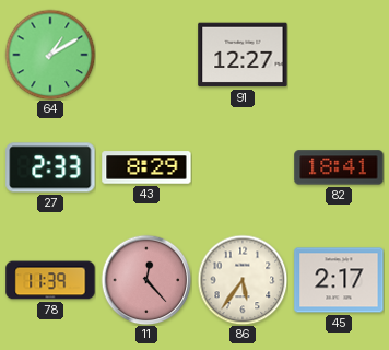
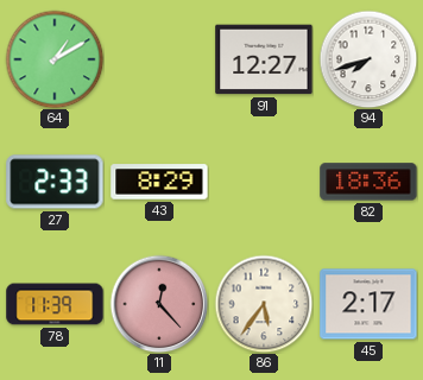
94: none -> 7:42
82: 18:41 -> 18:36
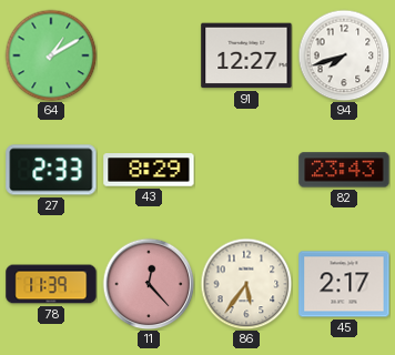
82: 18:36 -> 23:43
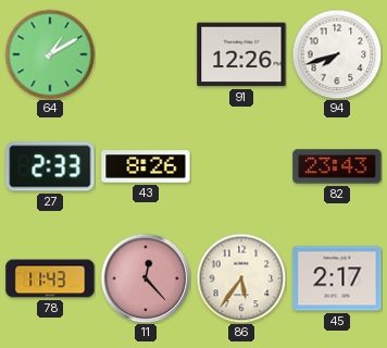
91: 12:27 -> 12:26
43: 8:29 -> 8:26
78: 11:39 -> 11:43
